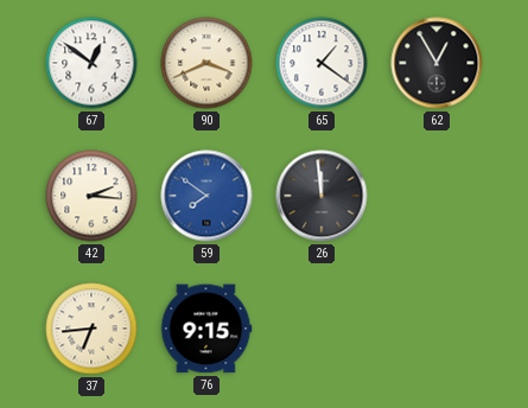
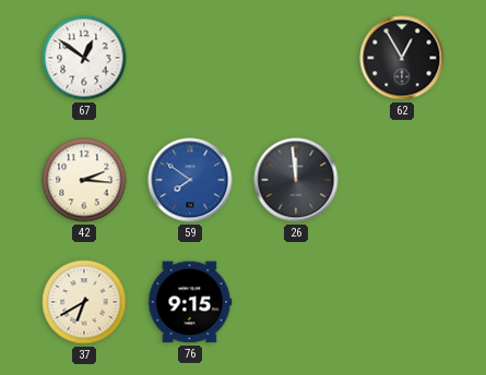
90: 3:41 -> none
65: 1:21 -> none
37: 6:44 -> 6:40
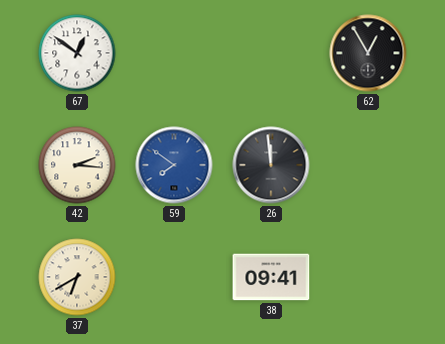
76: 9:15 -> none
38: none -> 09:41
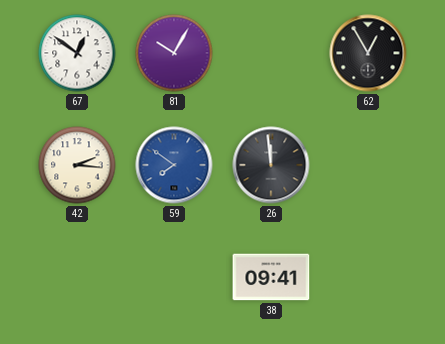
81: none -> 10:05
37: 6:40 -> none
